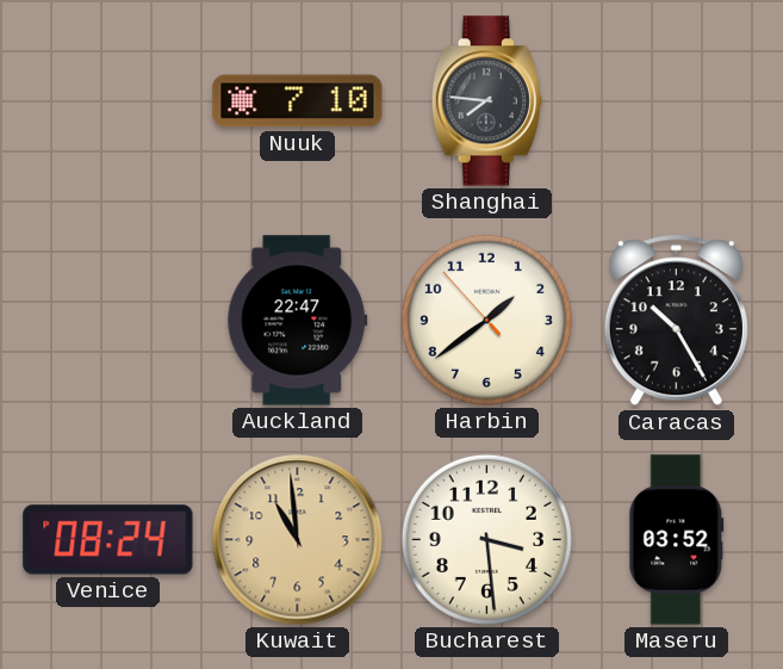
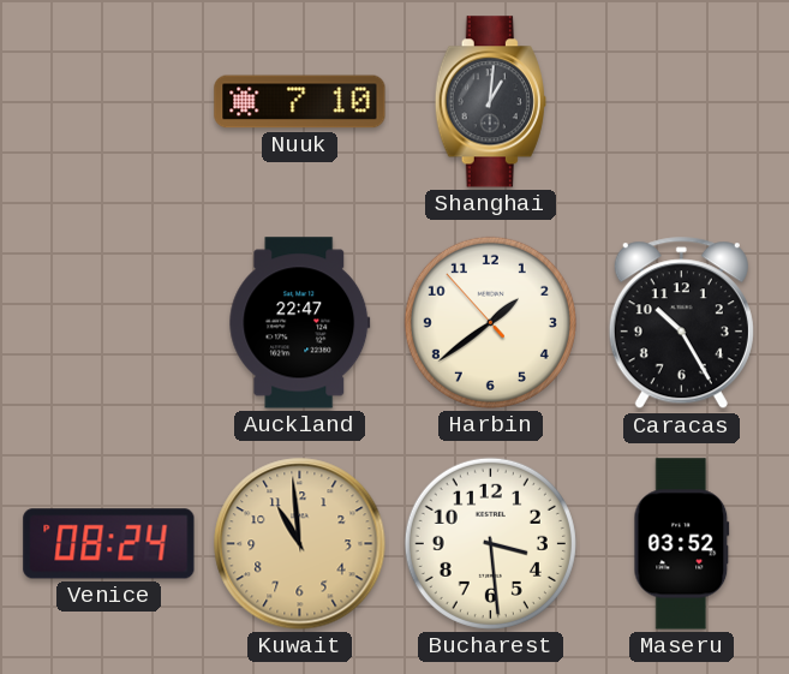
Shanghai: 7:46 -> 1:01
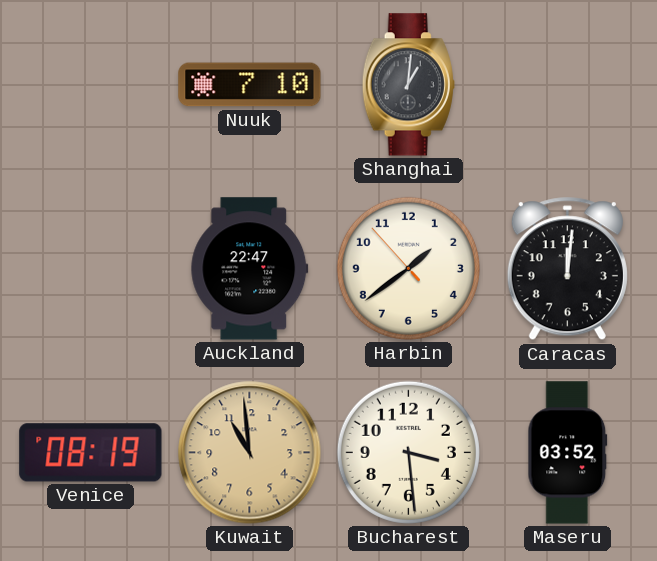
Caracas: 10:25 -> 12:01
Venice: 08:24 -> 08:19
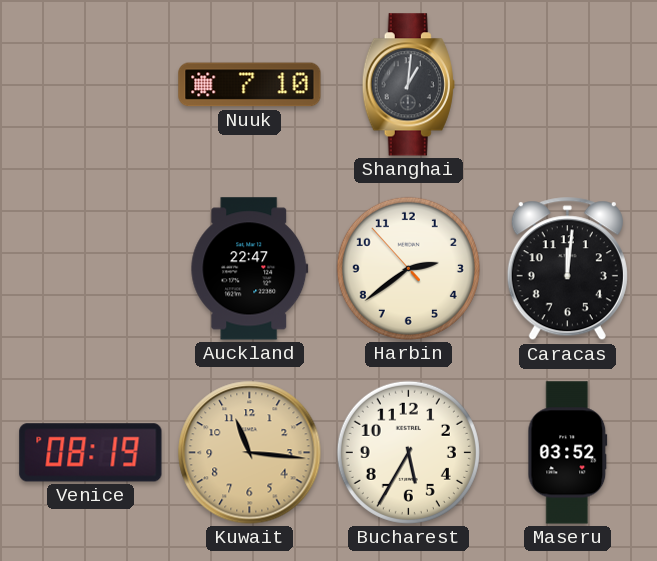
Harbin: 1:38 -> 2:38
Kuwait: 10:59 -> 11:16
Bucharest: 3:29 -> 5:35
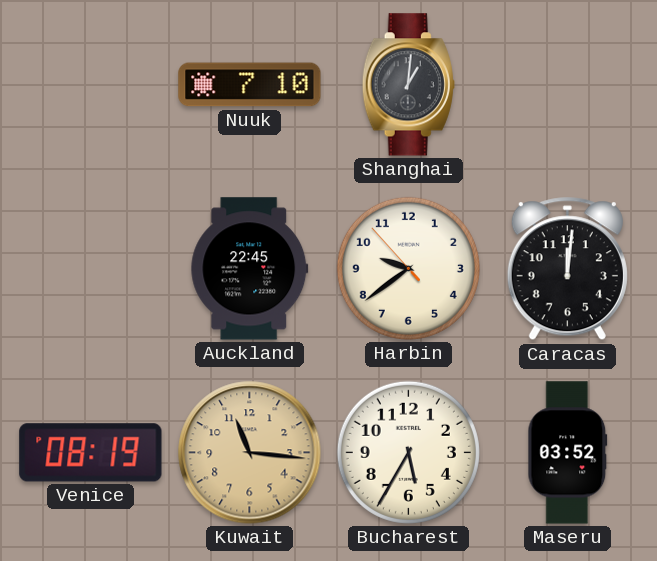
Auckland: 22:47 -> 22:45
Harbin: 2:38 -> 9:38
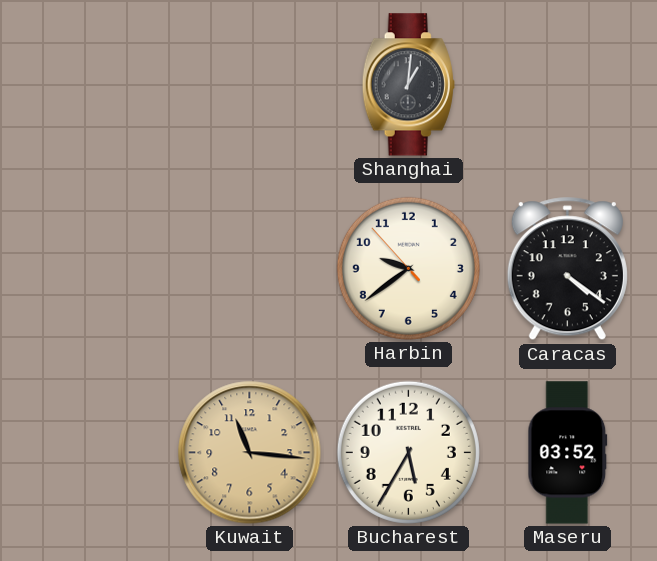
Nuuk: 7:10 -> none
Auckland: 22:45 -> none
Caracas: 12:01 -> 4:21
Venice: 08:19 -> none
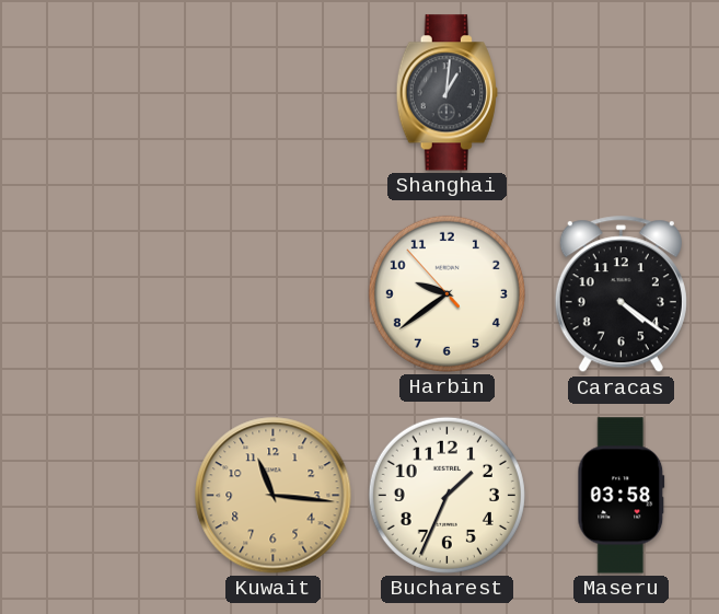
Bucharest: 5:35 -> 1:34
Maseru: 03:52 -> 03:58
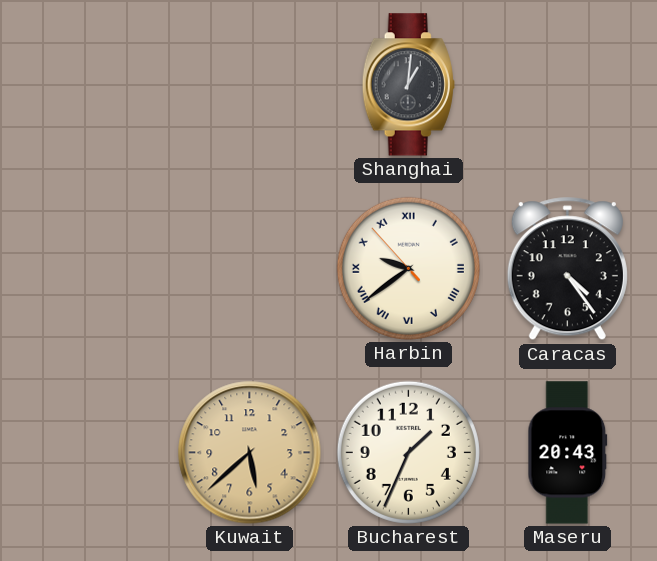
Harbin numerals: Arabic -> Roman
Caracas: 4:21 -> 4:24
Kuwait: 11:16 -> 5:38
Maseru: 03:58 -> 20:43
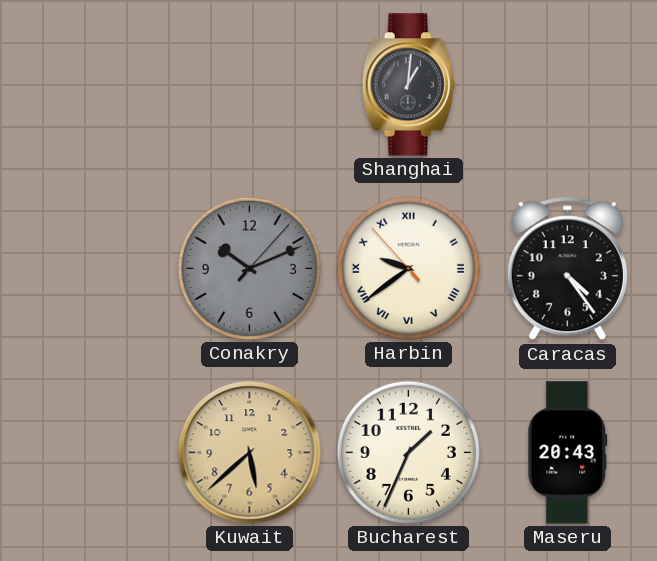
Conakry: none -> 10:11
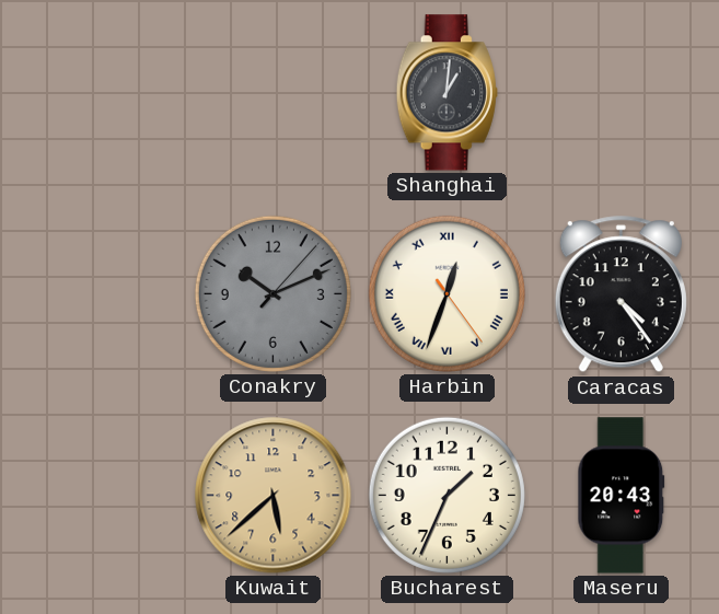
Harbin: 9:38 -> 12:33
